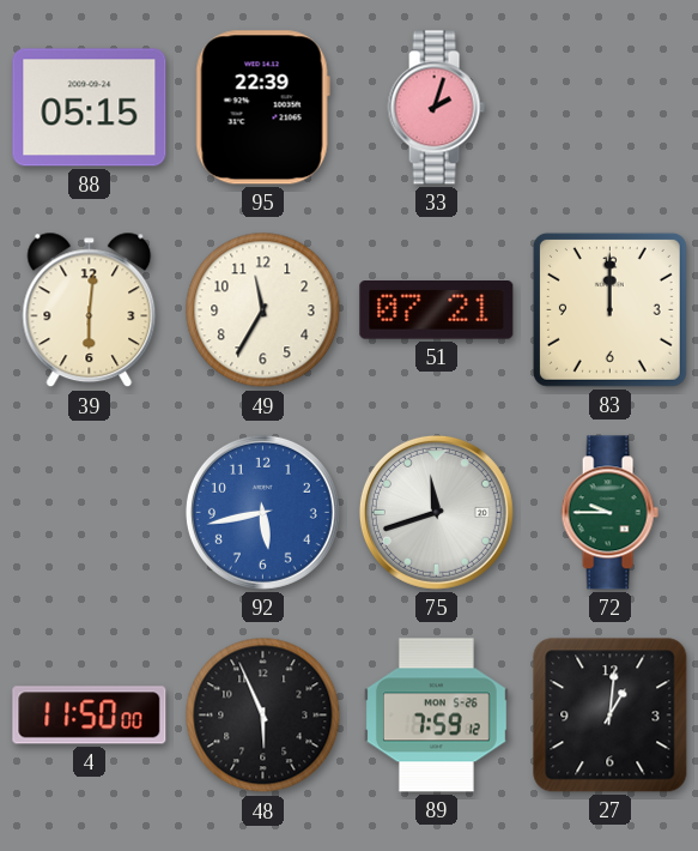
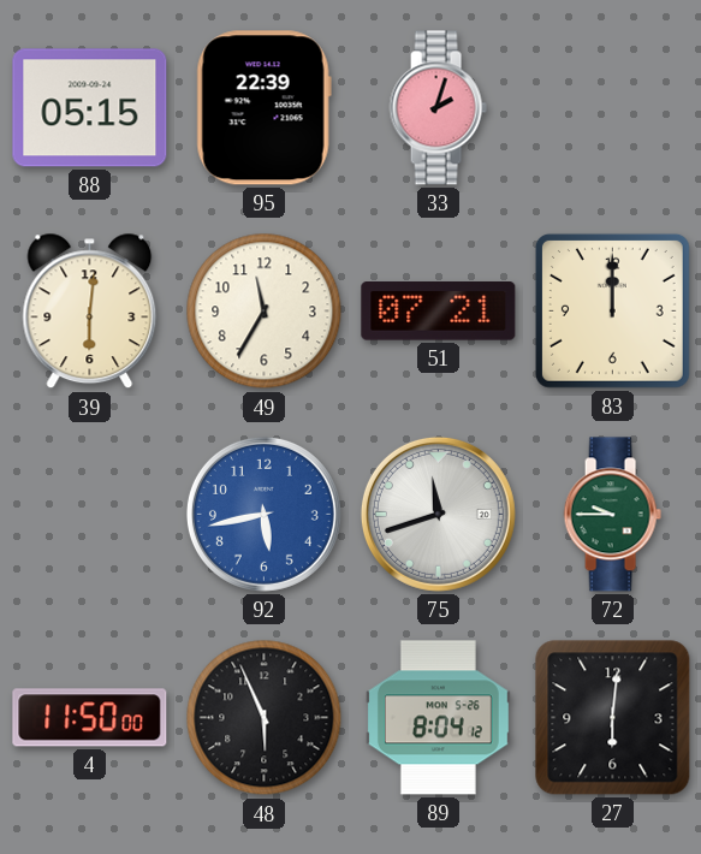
89: 7:59 -> 8:04
27: 1:01 -> 6:01
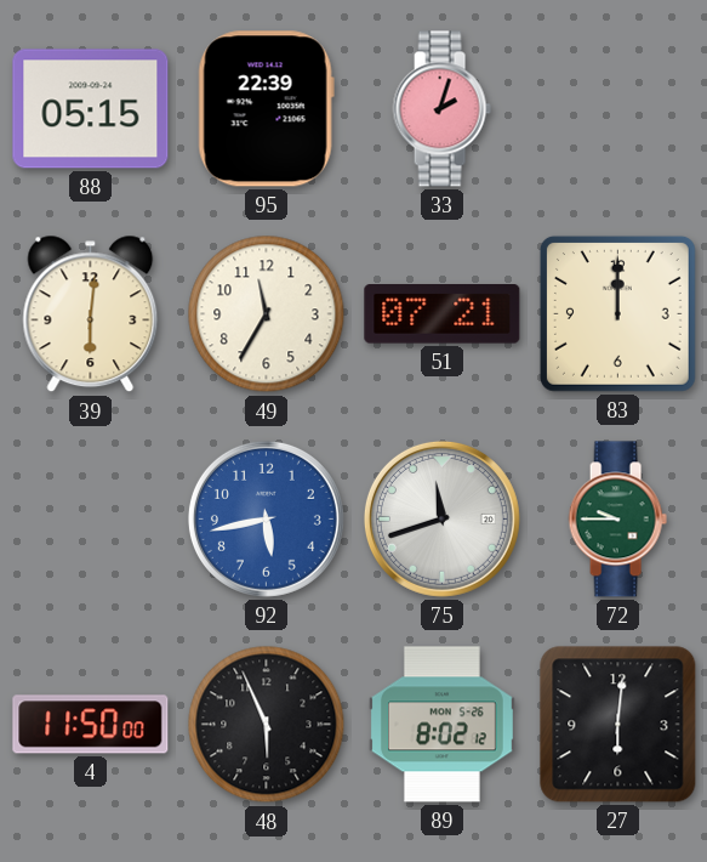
89: 8:04 -> 8:02
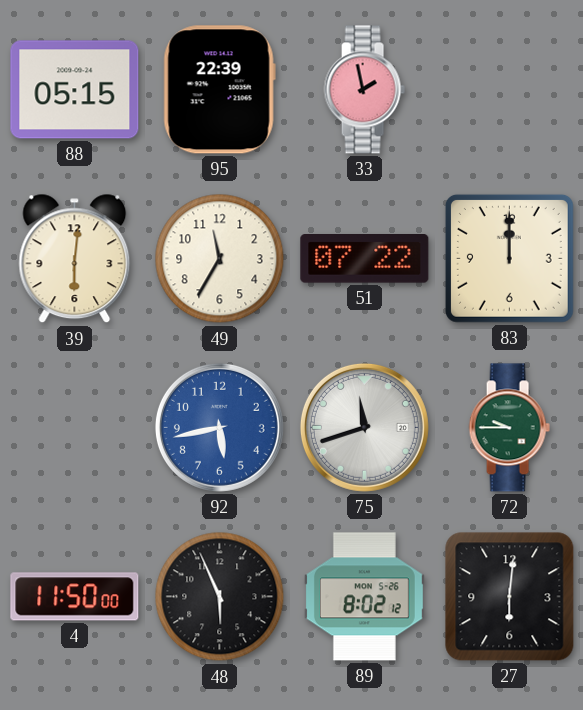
33: 2:03 -> 1:58
51: 07:21 -> 07:22
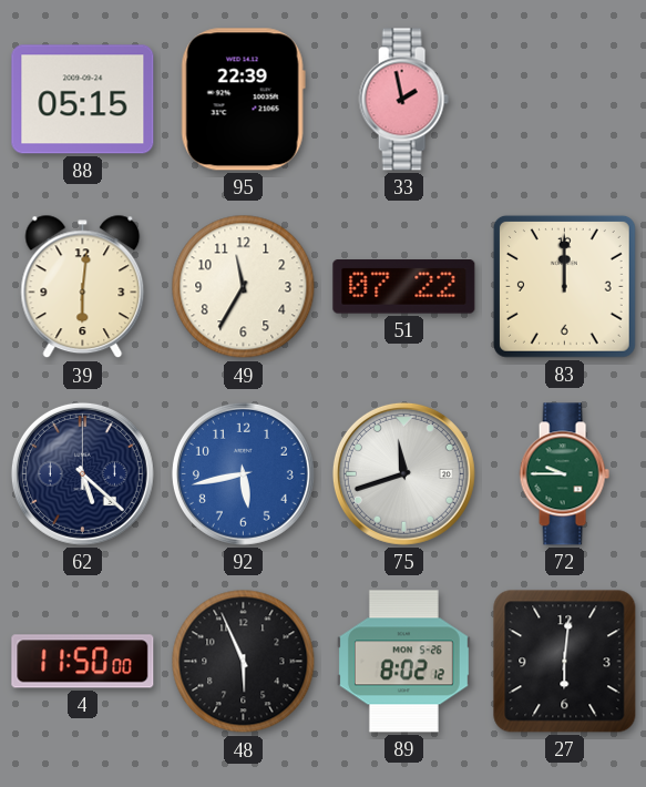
62: none -> 5:22
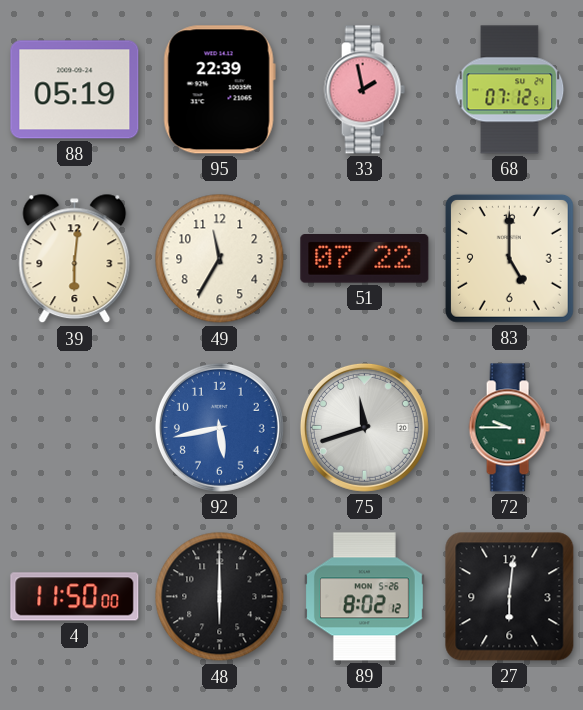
88: 05:15 -> 05:19
68: none -> 07:12
83: 12:00 -> 5:00
62: 5:22 -> none
48: 5:56 -> 6:00
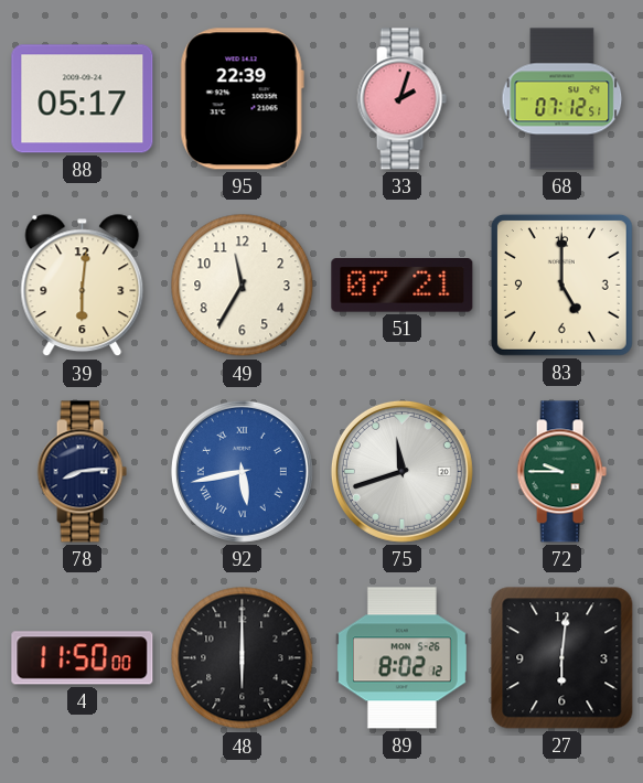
88: 05:19 -> 05:17
33: 1:58 -> 2:03
51: 07:22 -> 07:21
78: none -> 8:14
92 numerals: Arabic -> Roman
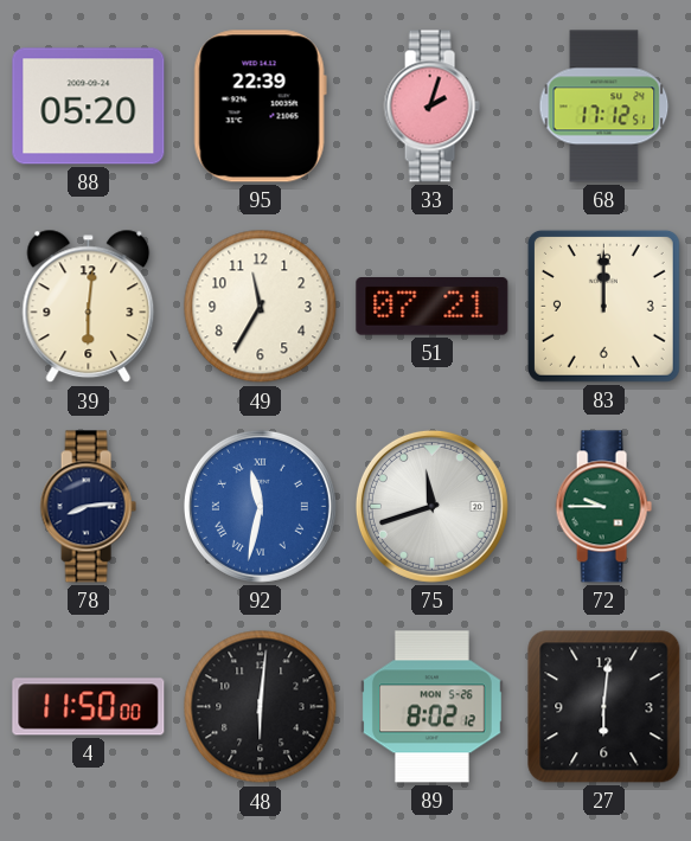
88: 05:17 -> 05:20
68: 07:12 -> 17:12
83: 5:00 -> 12:00
92: 5:43 -> 11:32
48: 6:00 -> 6:01
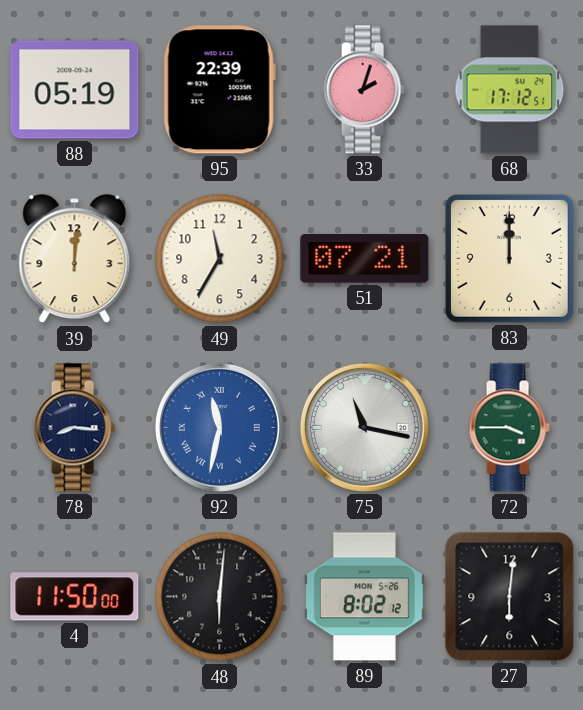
88: 05:20 -> 05:19
39: 6:01 -> 12:01
78: 8:14 -> 8:16
75: 11:42 -> 11:17
72: 9:45 -> 3:45
